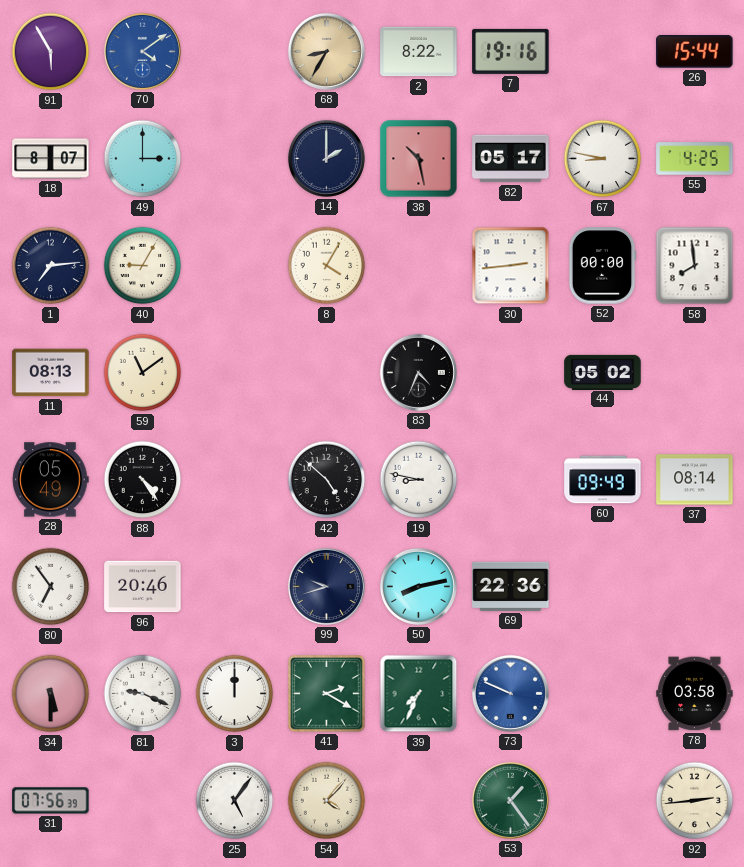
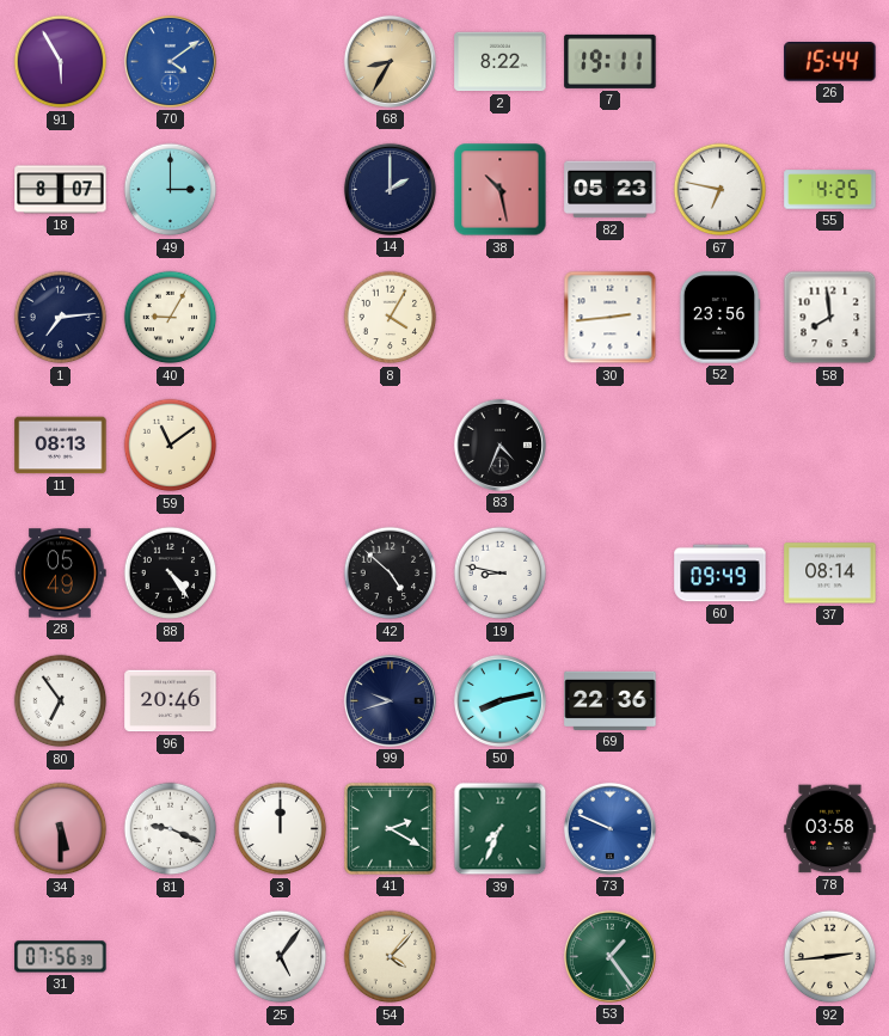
7: 19:16 -> 19:11
82: 05:17 -> 05:23
67: 8:47 -> 6:47
52: 00:00 -> 23:56
44: 05:02 -> none
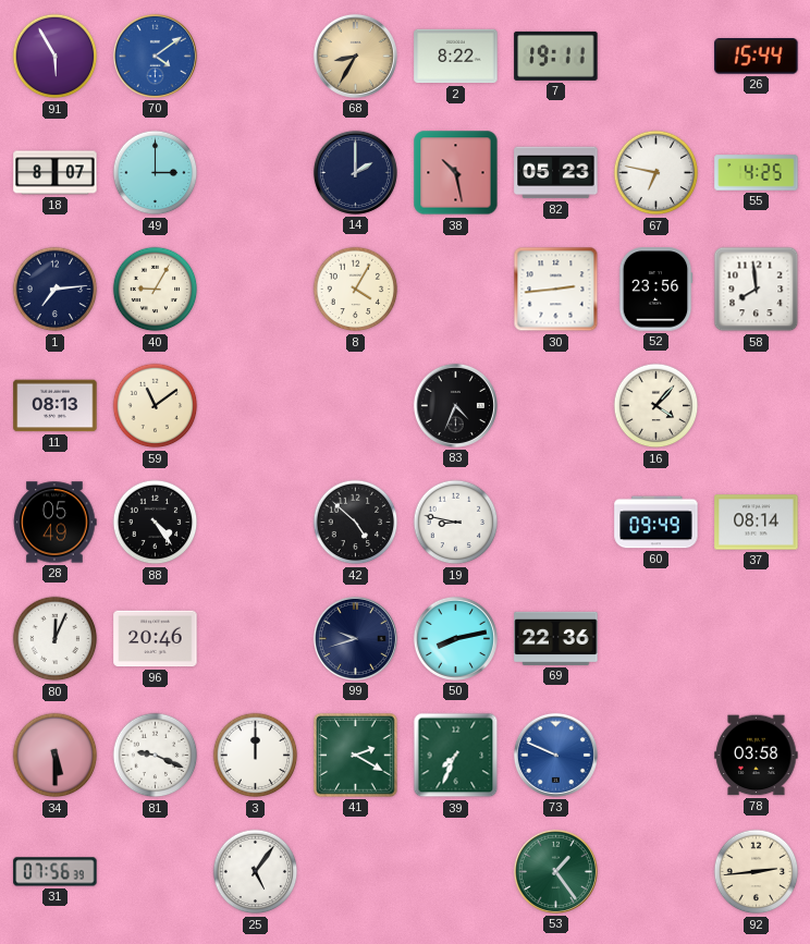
16: none -> 4:07
80: 6:54 -> 12:04
54: 4:07 -> none
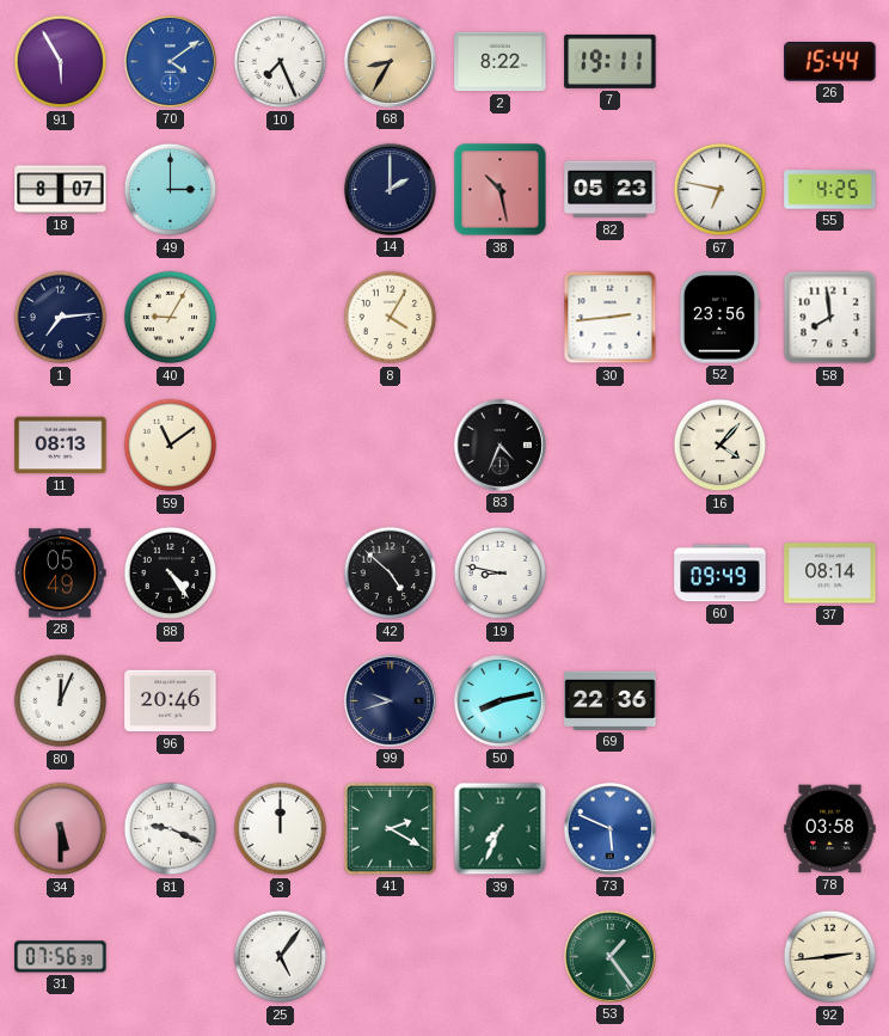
10: none -> 7:26
73: 9:49 -> 5:49
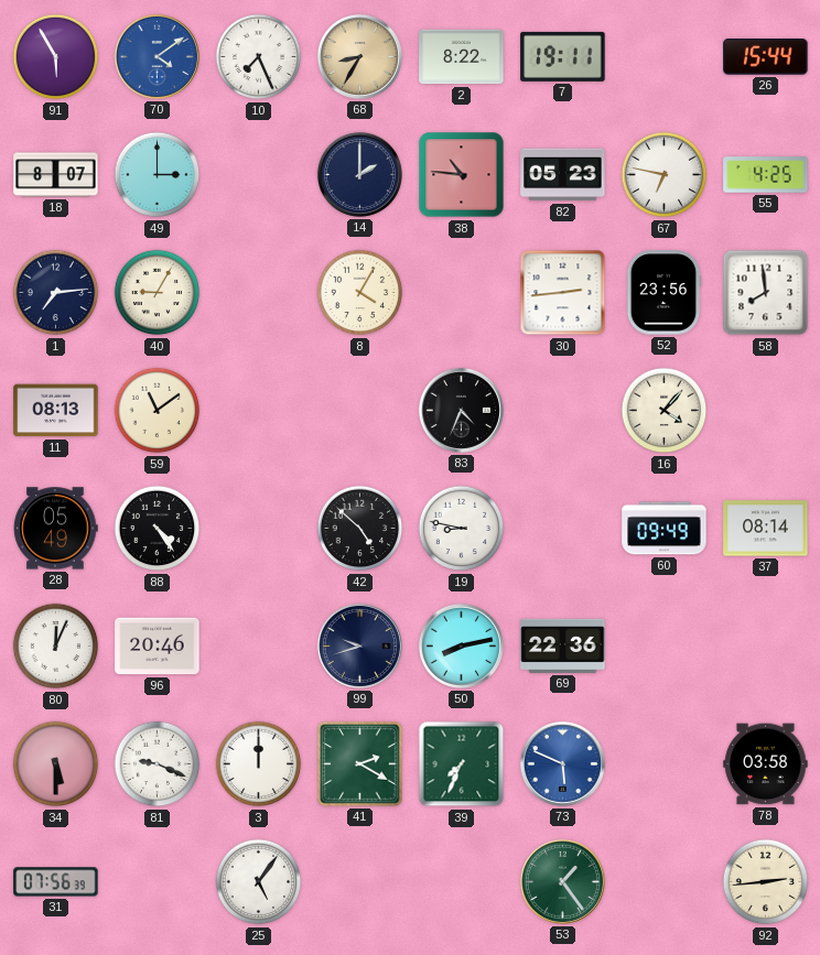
38: 10:28 -> 10:46
